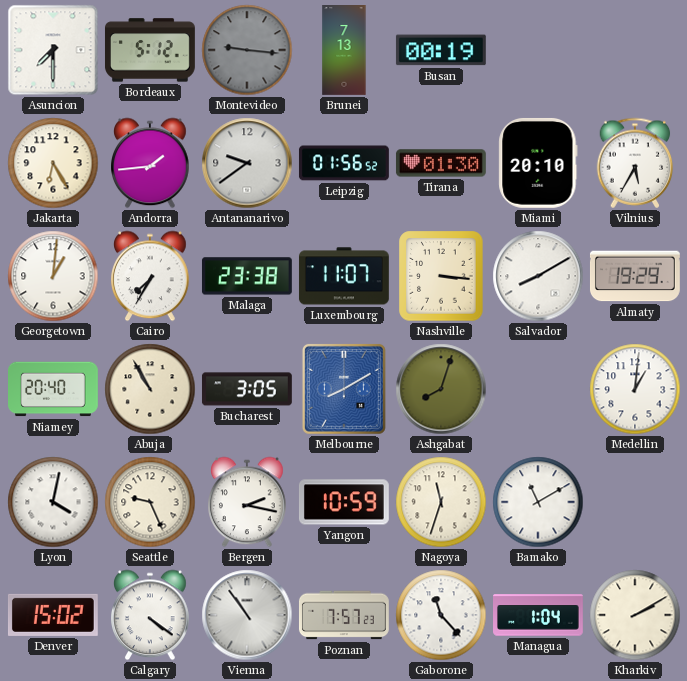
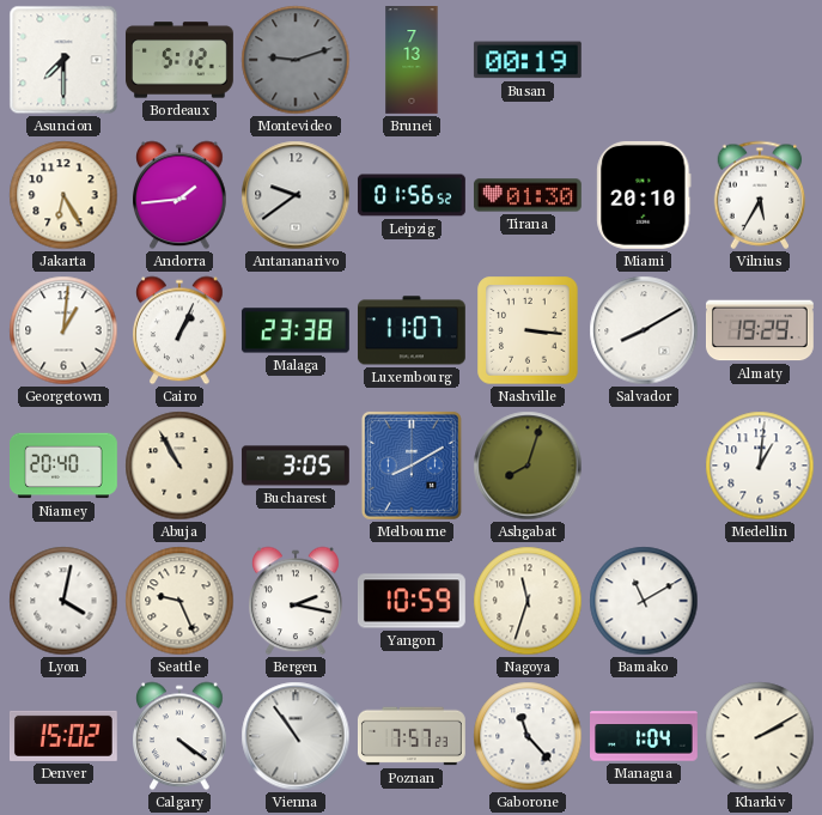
Montevideo: 9:16 -> 9:12
Cairo: 7:35 -> 1:04
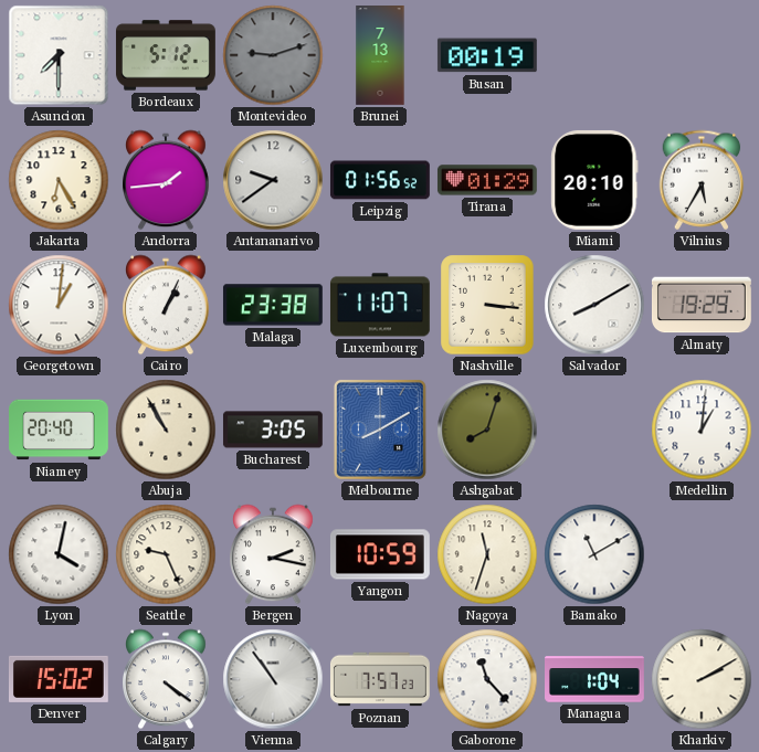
Tirana: 01:30 -> 01:29
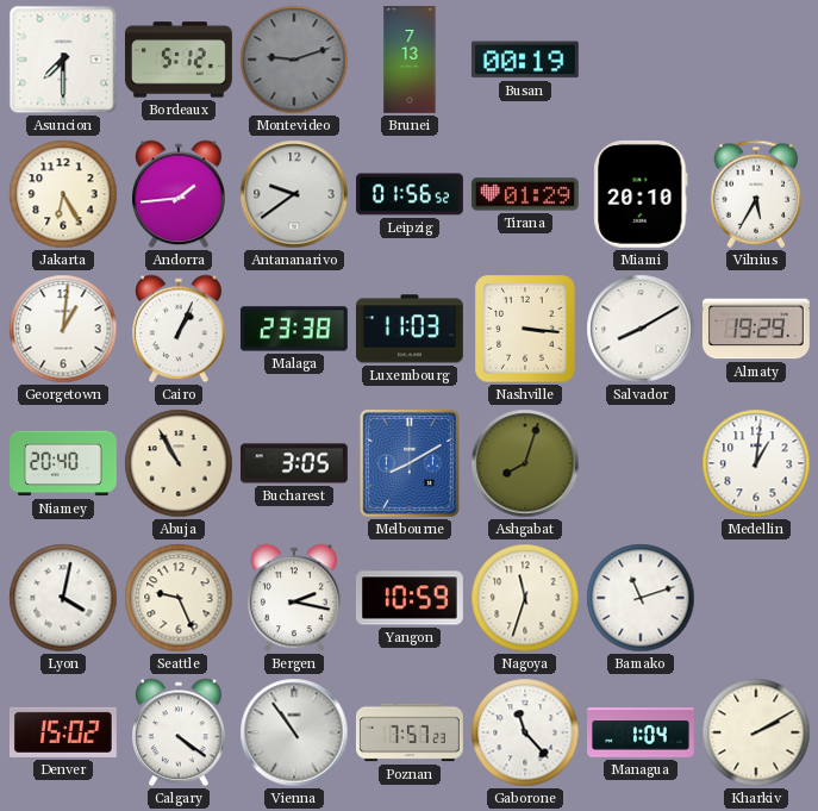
Luxembourg: 11:07 -> 11:03
Bamako: 11:10 -> 11:12
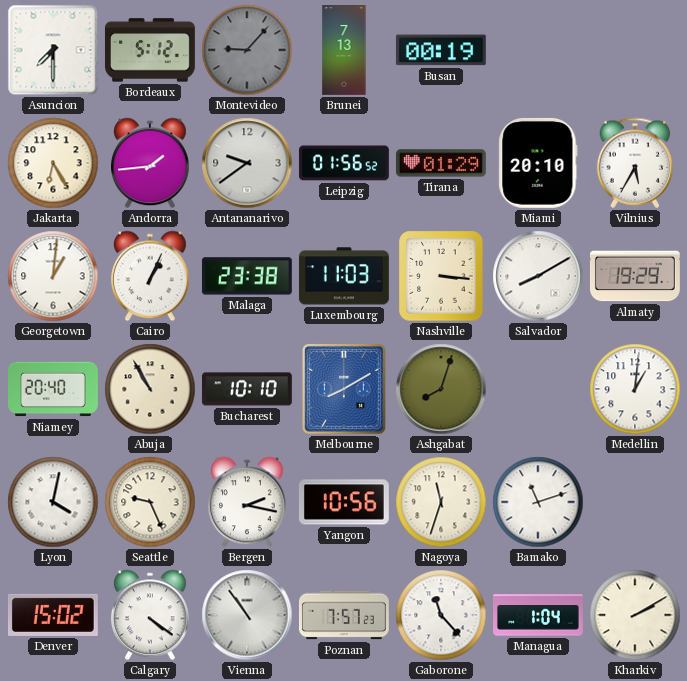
Montevideo: 9:12 -> 9:07
Bucharest: 3:05 -> 10:10
Yangon: 10:59 -> 10:56
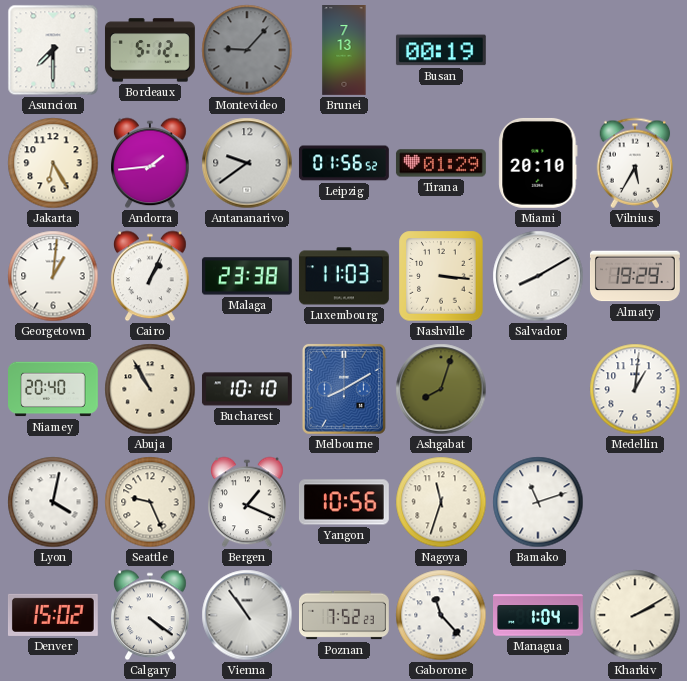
Bergen: 2:17 -> 1:19
Poznan: 7:57 -> 7:52
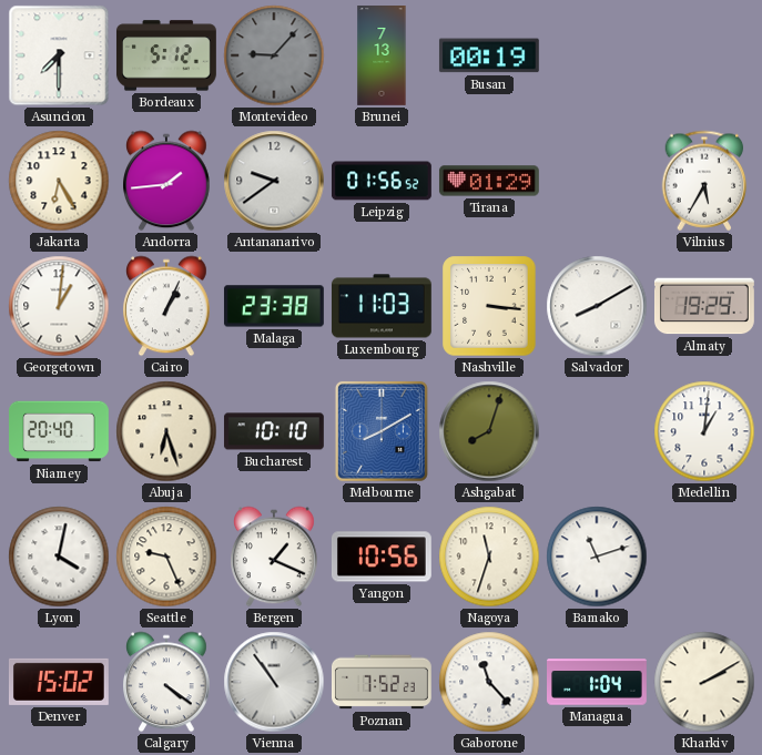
Miami: 20:10 -> none
Abuja: 10:55 -> 6:27
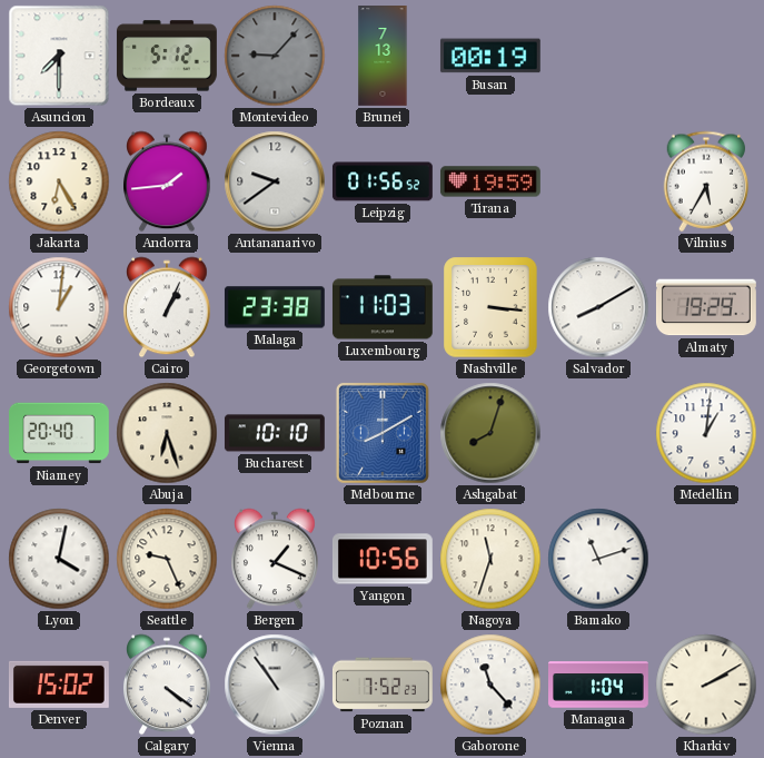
Tirana: 01:29 -> 19:59
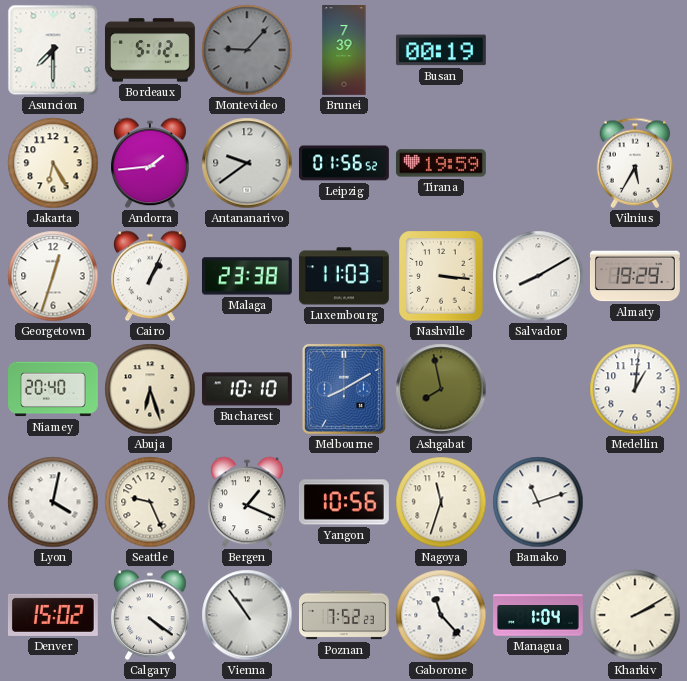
Brunei: 7:13 -> 7:39
Georgetown: 1:01 -> 12:33
Ashgabat: 8:03 -> 7:58
